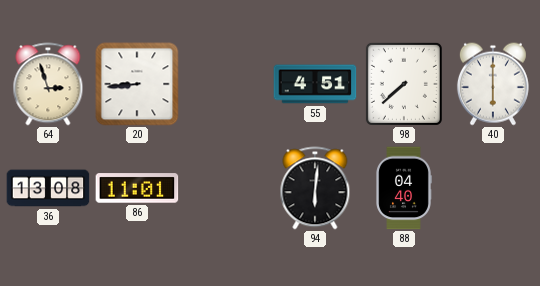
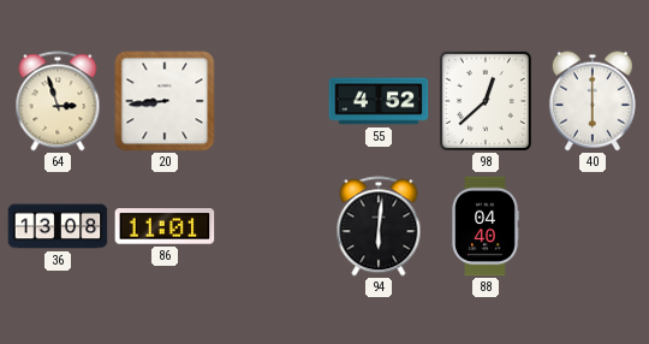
55: 4:51 -> 4:52
98: 7:38 -> 12:38
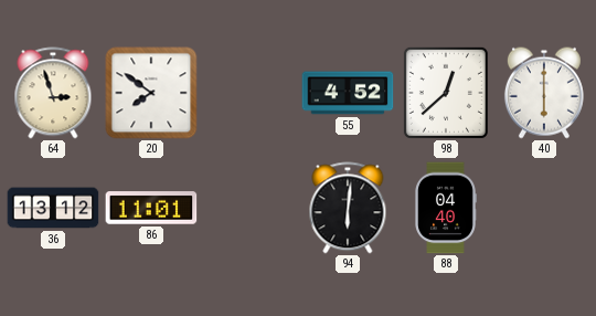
20: 8:44 -> 7:51
36: 13:08 -> 13:12
